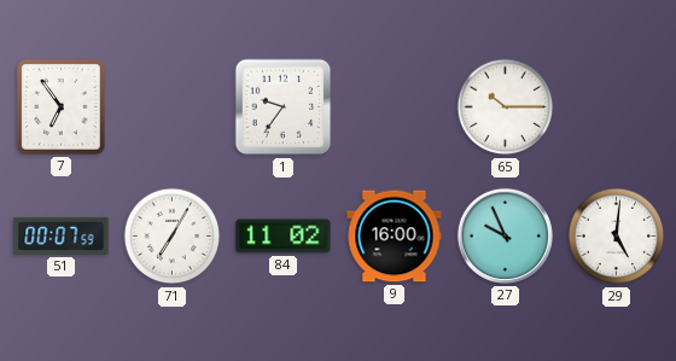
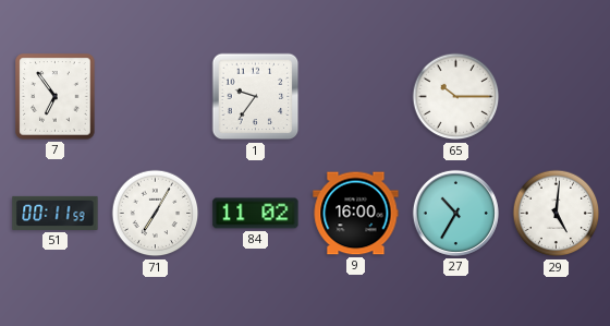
51: 00:07 -> 00:11
27: 9:56 -> 10:35
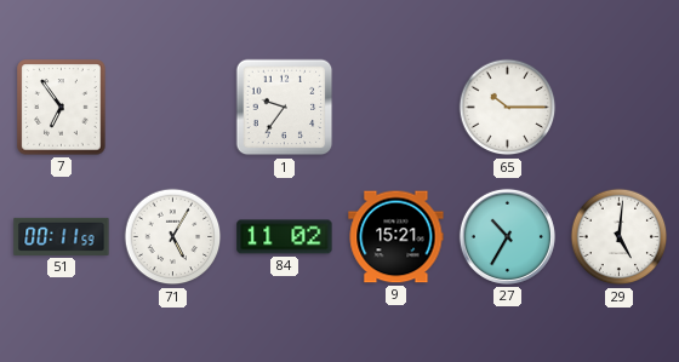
71: 7:05 -> 5:05
9: 16:00 -> 15:21
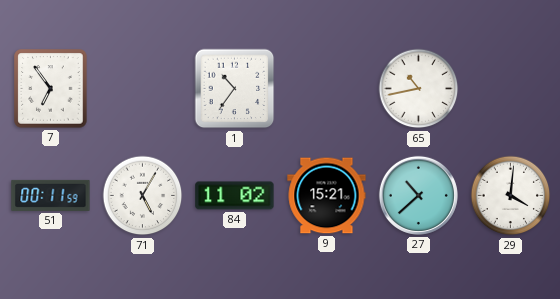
1: 9:36 -> 10:36
65: 10:15 -> 10:43
27: 10:35 -> 10:38
29: 5:01 -> 4:01
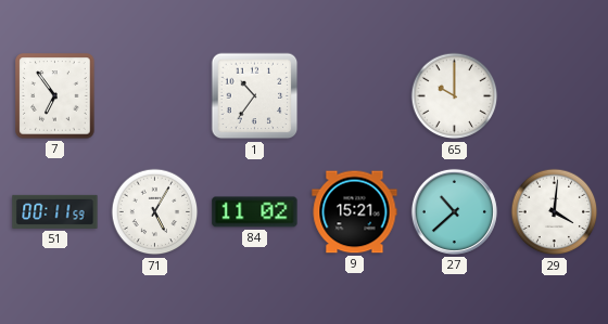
65: 10:43 -> 10:00
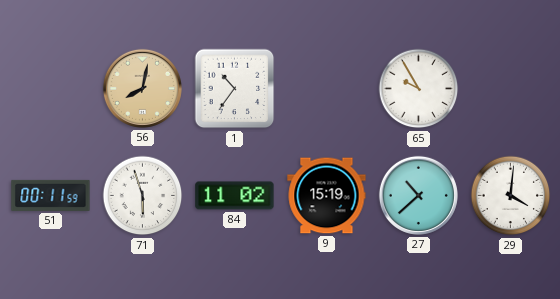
7: 6:54 -> none
56: none -> 8:02
65: 10:00 -> 9:55
71: 5:05 -> 5:57
9: 15:21 -> 15:19
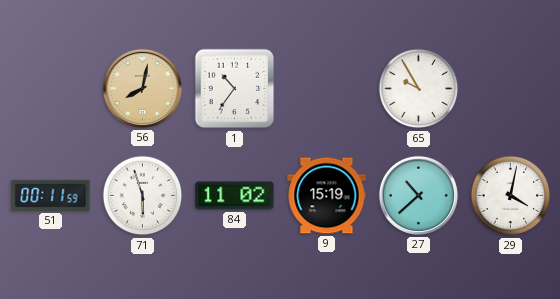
29: 4:01 -> 4:02
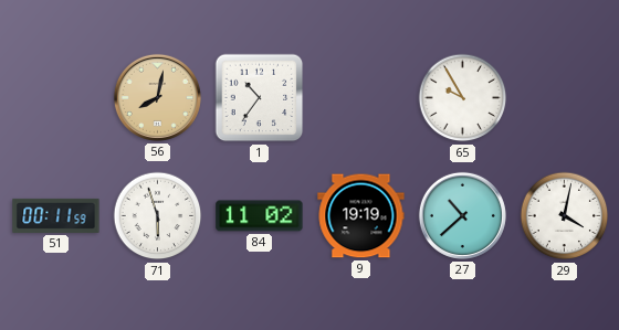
9: 15:19 -> 19:19
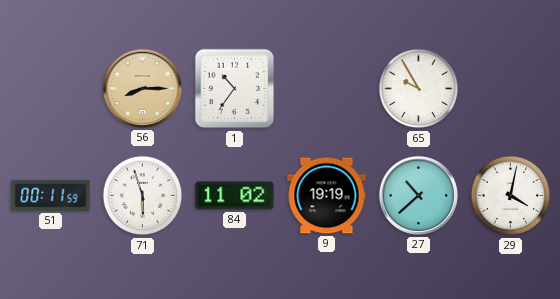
56: 8:02 -> 8:15
